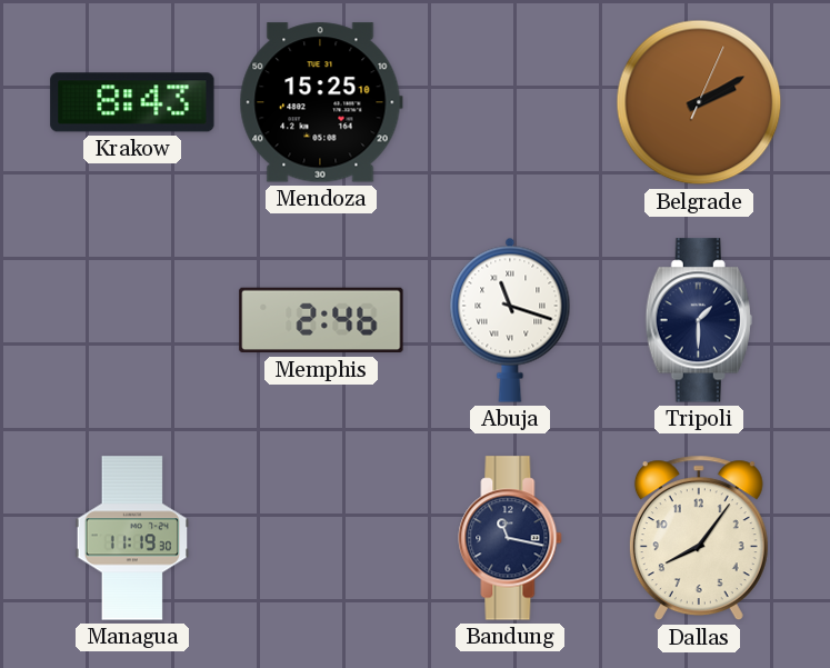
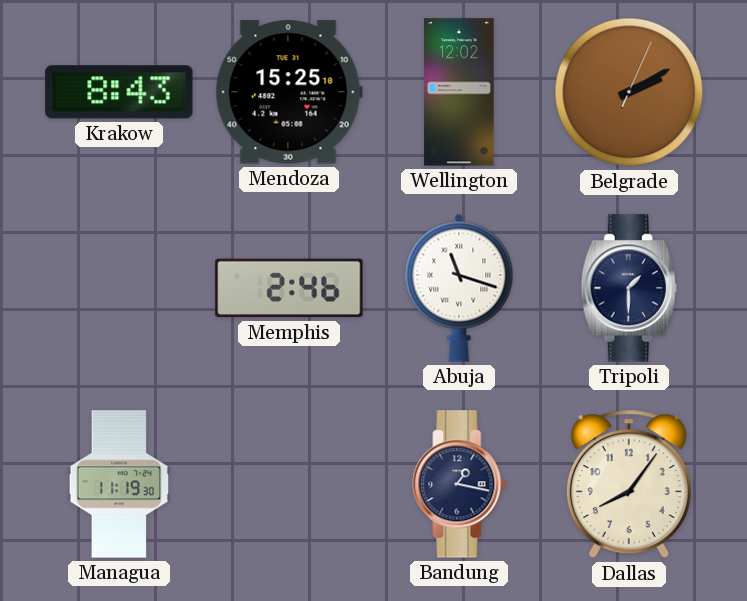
Wellington: none -> 12:02
Bandung: 11:17 -> 1:17
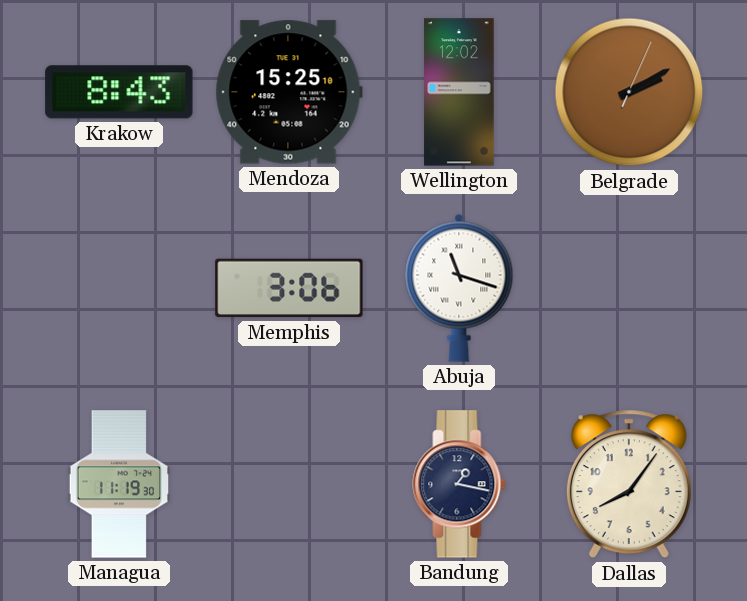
Memphis: 2:46 -> 3:06
Tripoli: 1:30 -> none
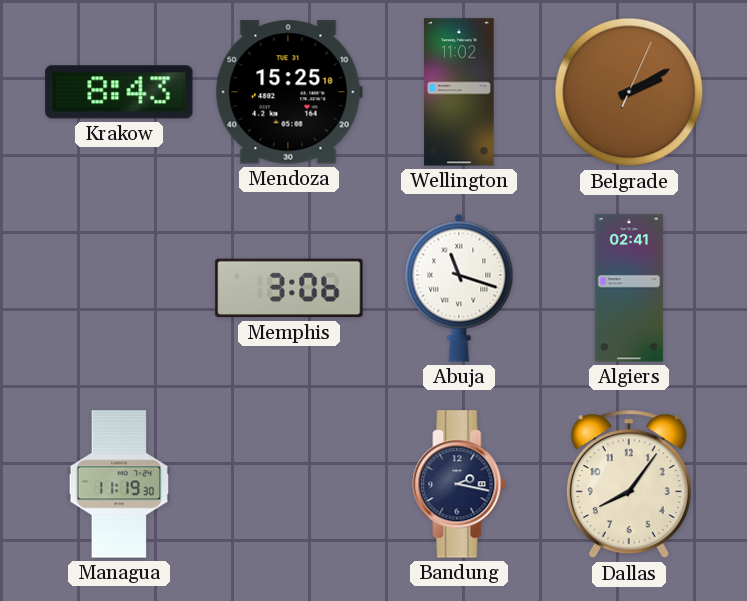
Wellington: 12:02 -> 11:02
Algiers: none -> 02:41
Bandung: 1:17 -> 2:17
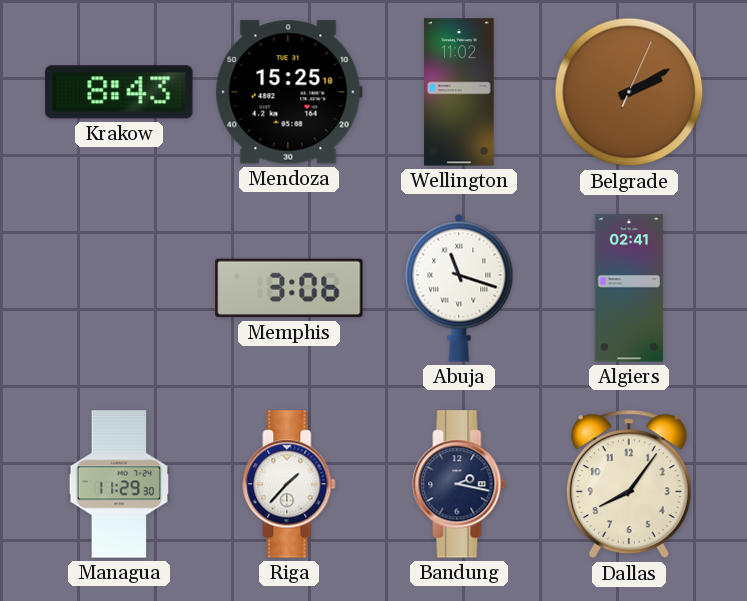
Managua: 11:19 -> 11:29
Riga: none -> 1:37
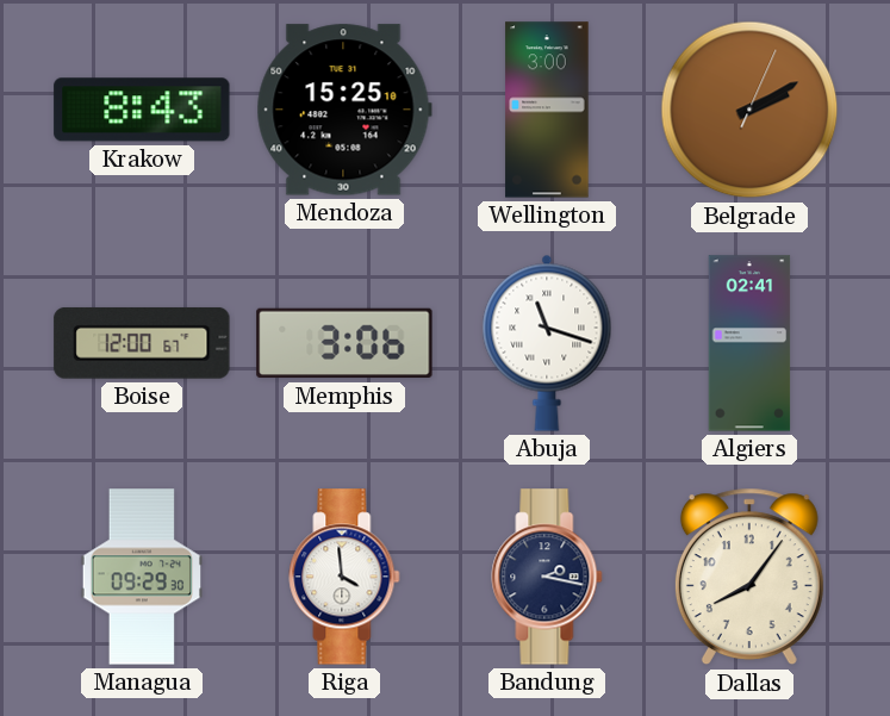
Wellington: 11:02 -> 3:00
Boise: none -> 12:00
Managua: 11:29 -> 09:29
Riga: 1:37 -> 3:59
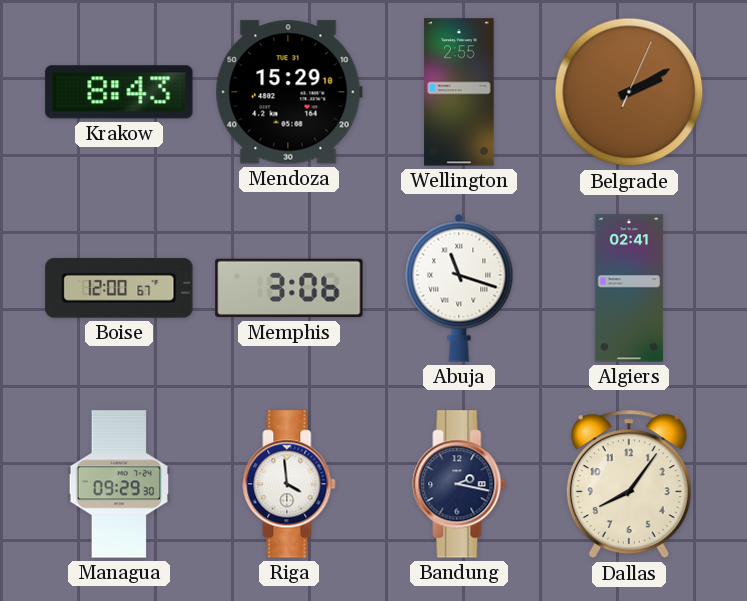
Mendoza: 15:25 -> 15:29
Wellington: 3:00 -> 2:55
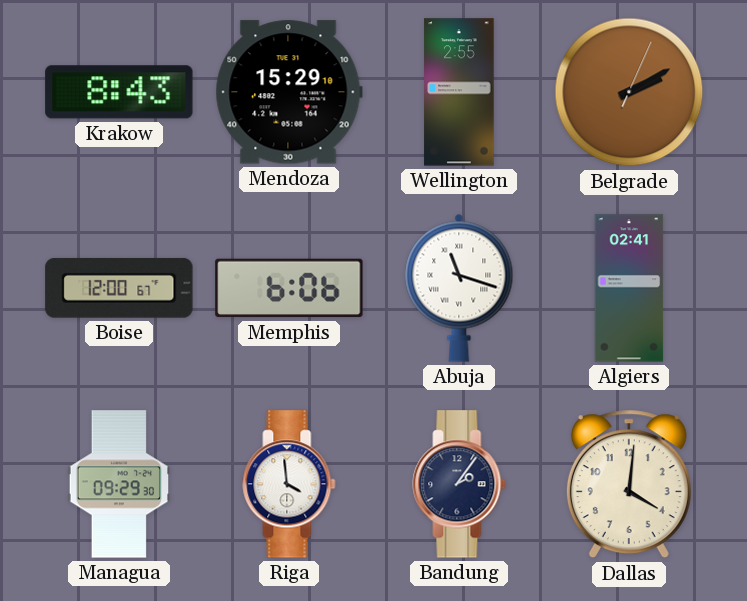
Memphis: 3:06 -> 6:06
Bandung: 2:17 -> 2:06
Dallas: 8:06 -> 4:01
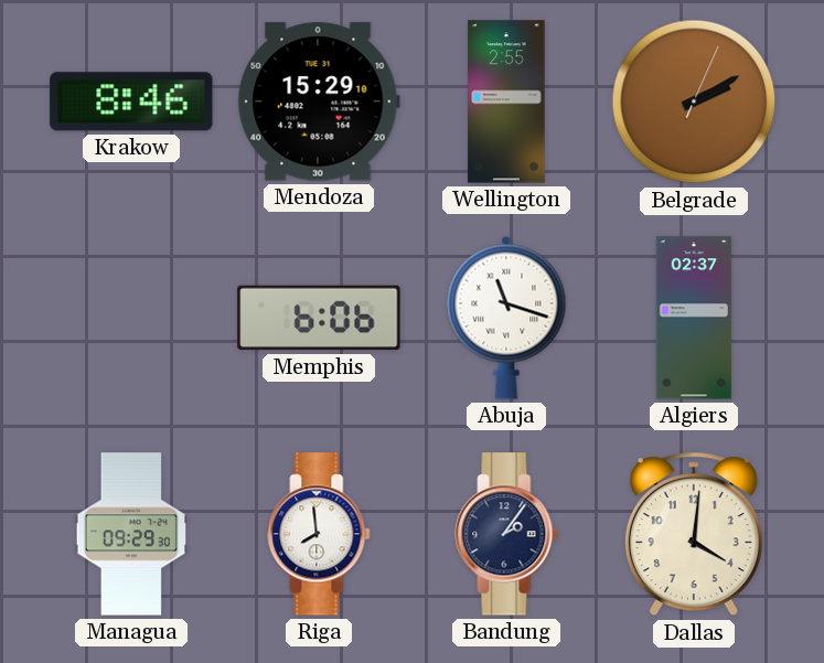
Krakow: 8:43 -> 8:46
Boise: 12:00 -> none
Algiers: 02:41 -> 02:37
Riga: 3:59 -> 7:59
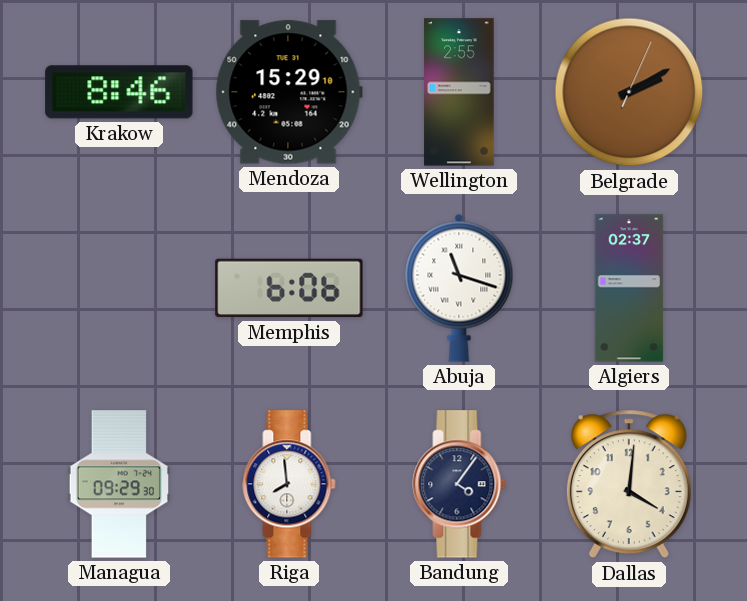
Bandung: 2:06 -> 4:06
